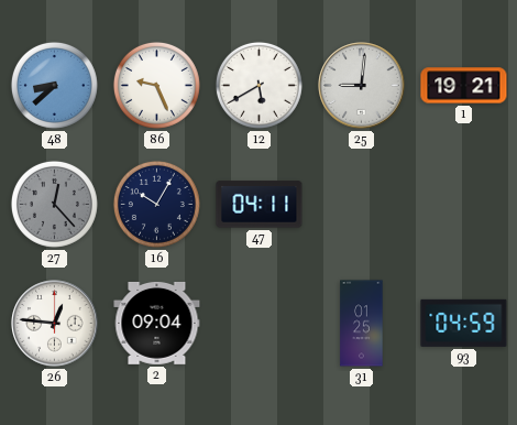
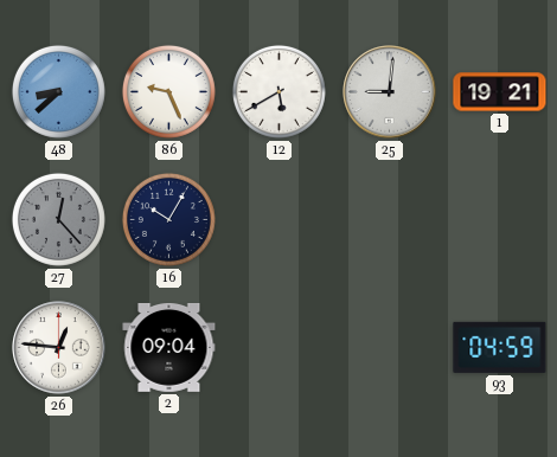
47: 04:11 -> none
31: 01:25 -> none
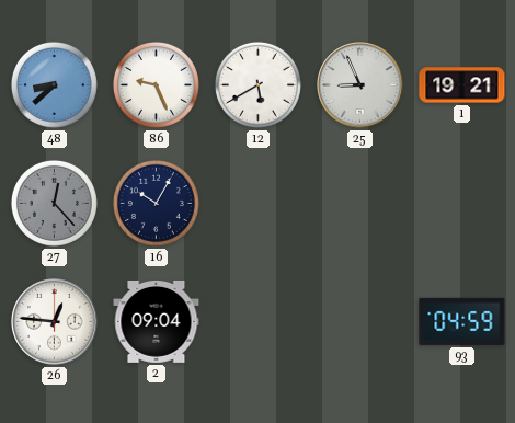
25: 9:01 -> 8:56
